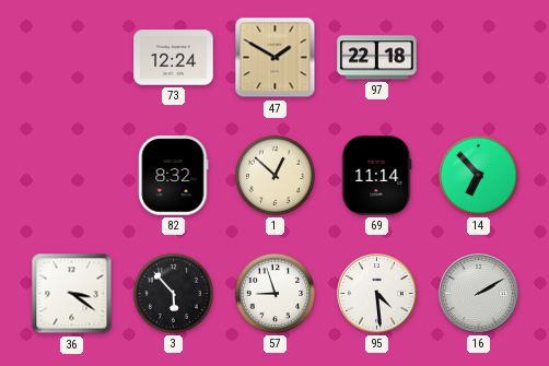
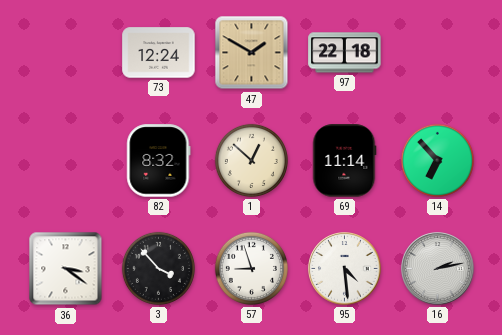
3: 5:53 -> 3:53
16: 2:10 -> 2:13
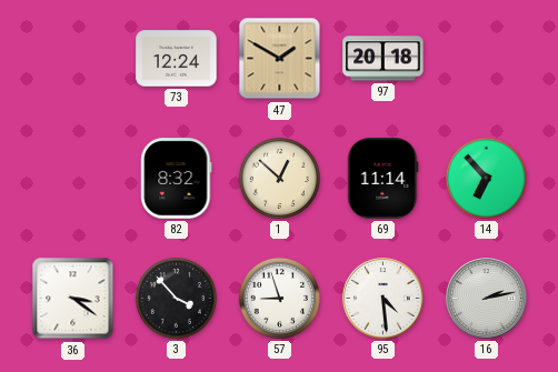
97: 22:18 -> 20:18
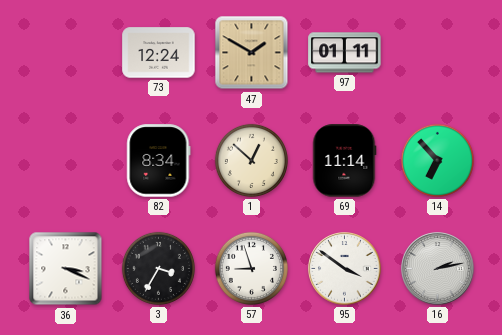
97: 20:18 -> 01:11
82: 8:32 -> 8:34
36: 3:21 -> 3:19
3: 3:53 -> 3:35
95: 4:29 -> 3:51
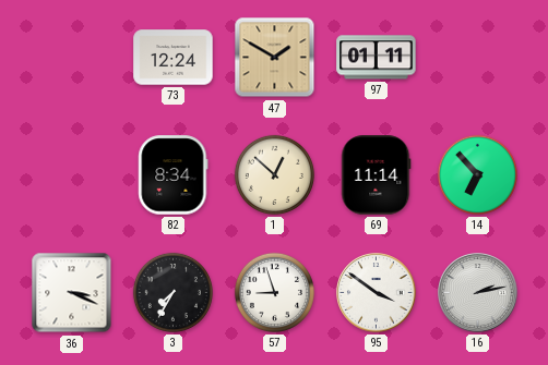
3: 3:35 -> 7:35
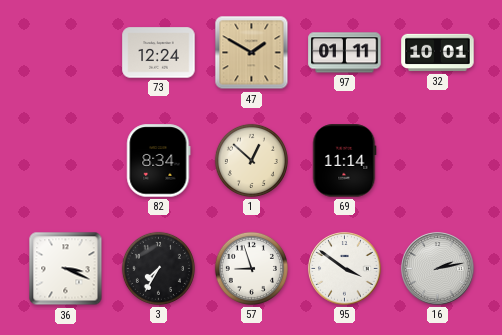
32: none -> 10:01
14: 6:53 -> none
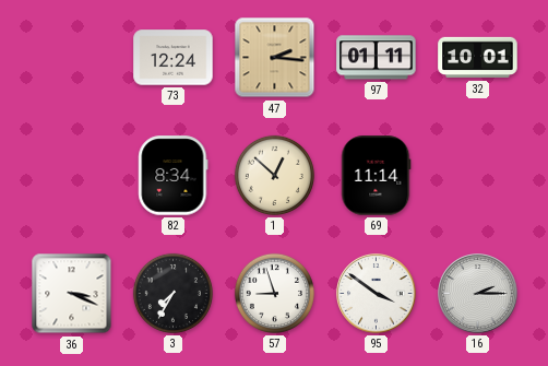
47: 1:50 -> 2:16
16: 2:13 -> 2:15
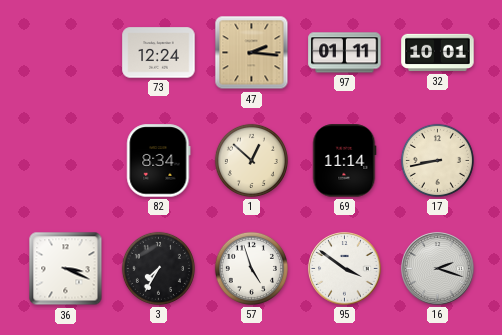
17: none -> 8:43
57: 8:57 -> 4:57
16: 2:15 -> 2:18
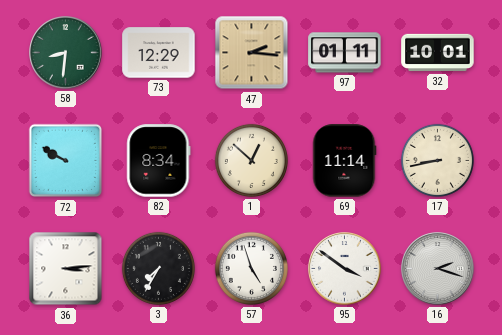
58: none -> 8:31
73: 12:24 -> 12:29
72: none -> 9:50
36: 3:19 -> 3:14
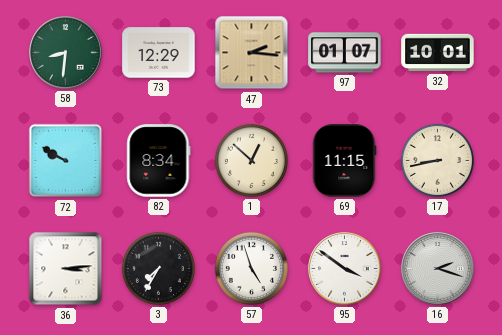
97: 01:11 -> 01:07
69: 11:14 -> 11:15
